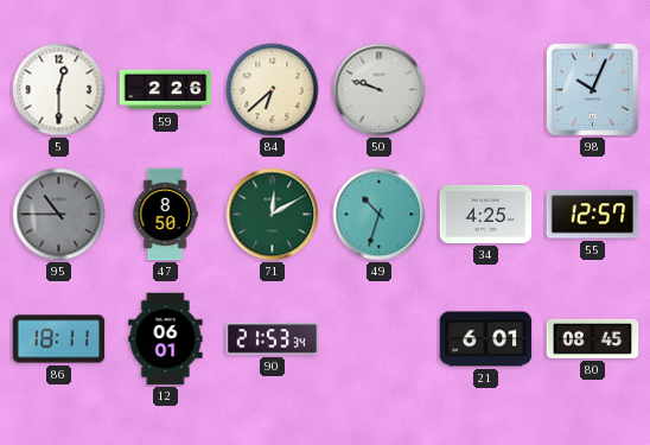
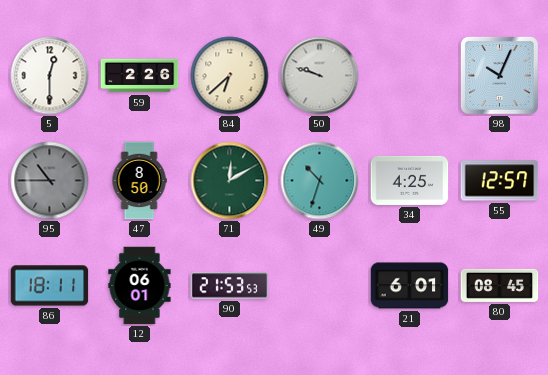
90: 21:53:34 -> 21:53:53
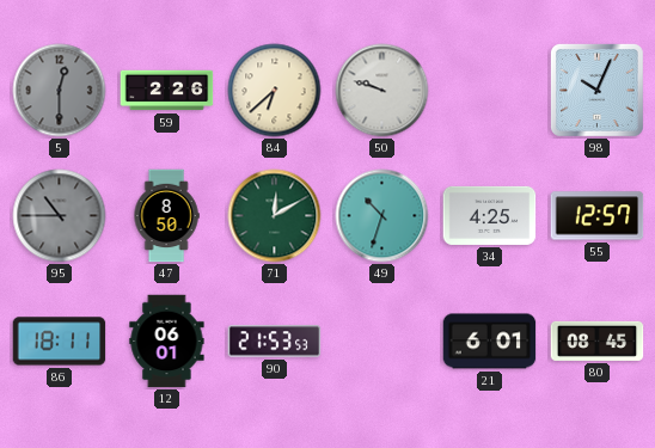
5 dial: white -> grey
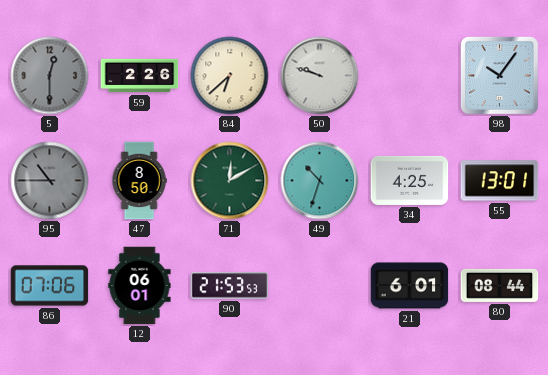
98: 10:04 -> 10:06
55: 12:57 -> 13:01
86: 18:11 -> 07:06
80: 08:45 -> 08:44
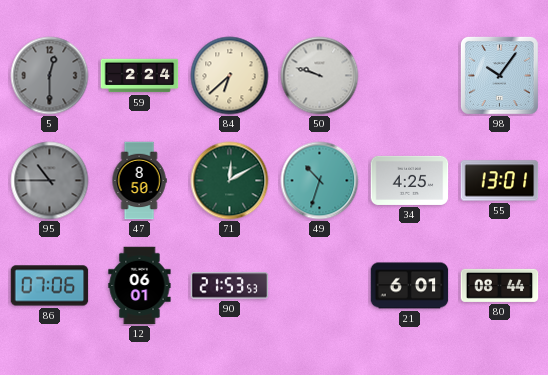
59: 2:26 -> 2:24
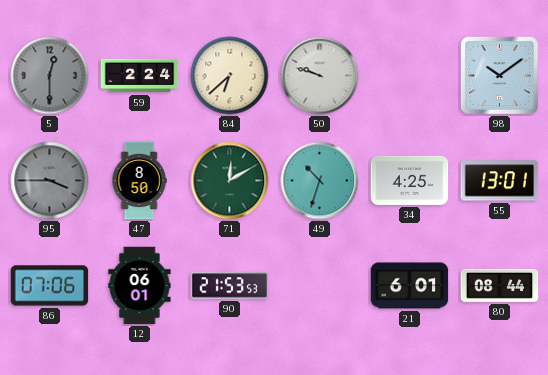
98: 10:06 -> 10:09
95: 10:45 -> 3:45
